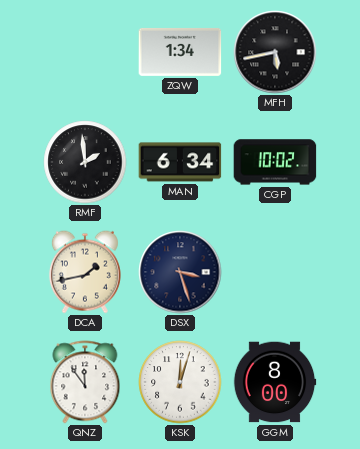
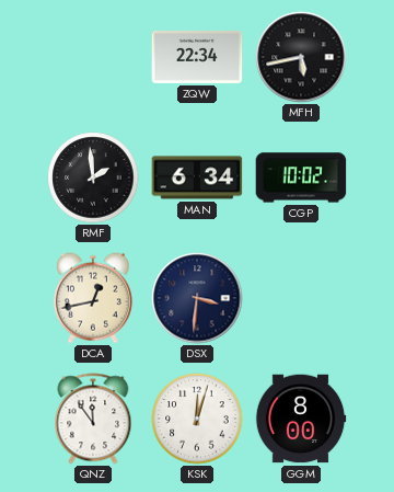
ZQW: 1:34 -> 22:34
DCA: 1:43 -> 12:43
DSX: 3:27 -> 3:31
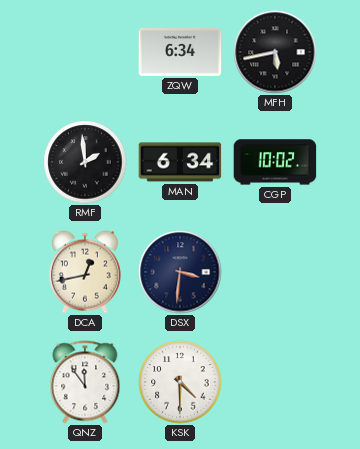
ZQW: 22:34 -> 6:34
KSK: 12:03 -> 4:30
GGM: 8:00 -> none
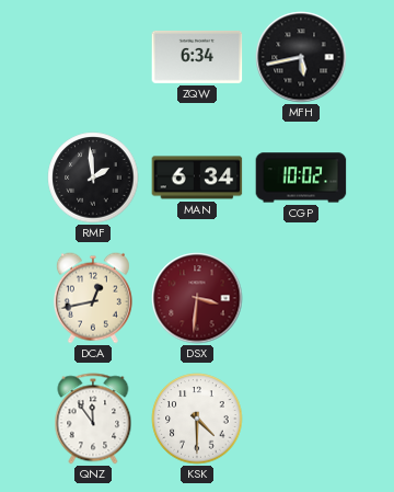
DSX dial: navy -> burgundy
